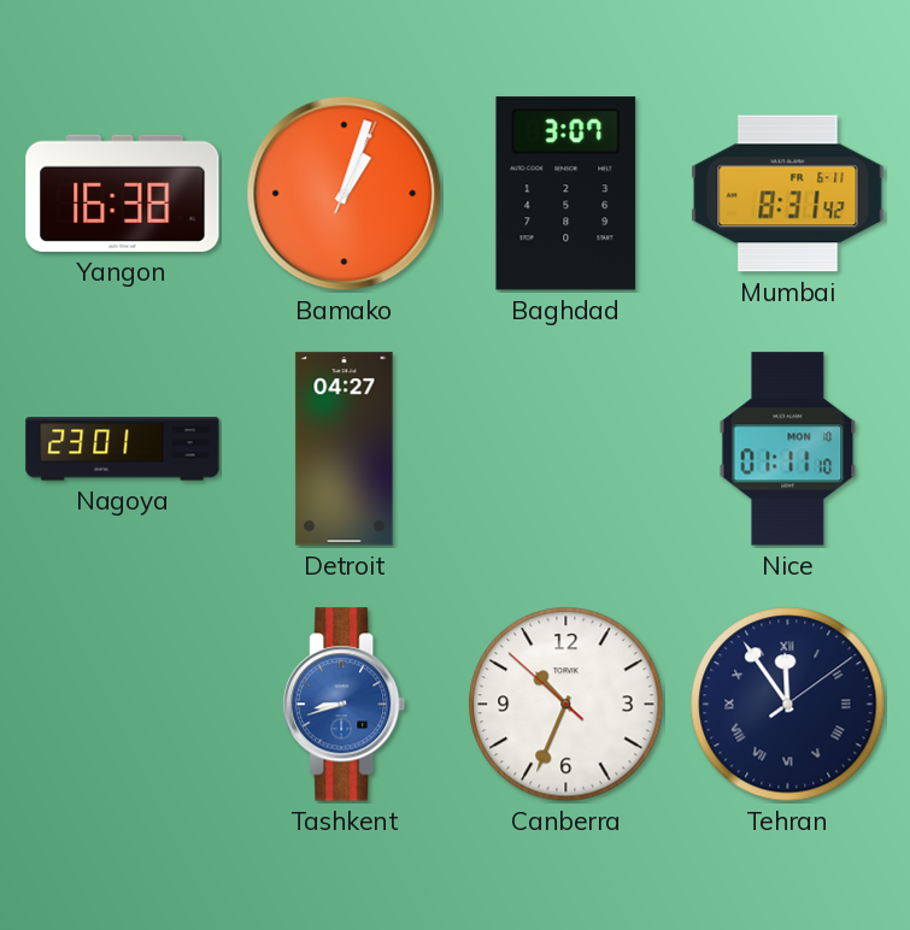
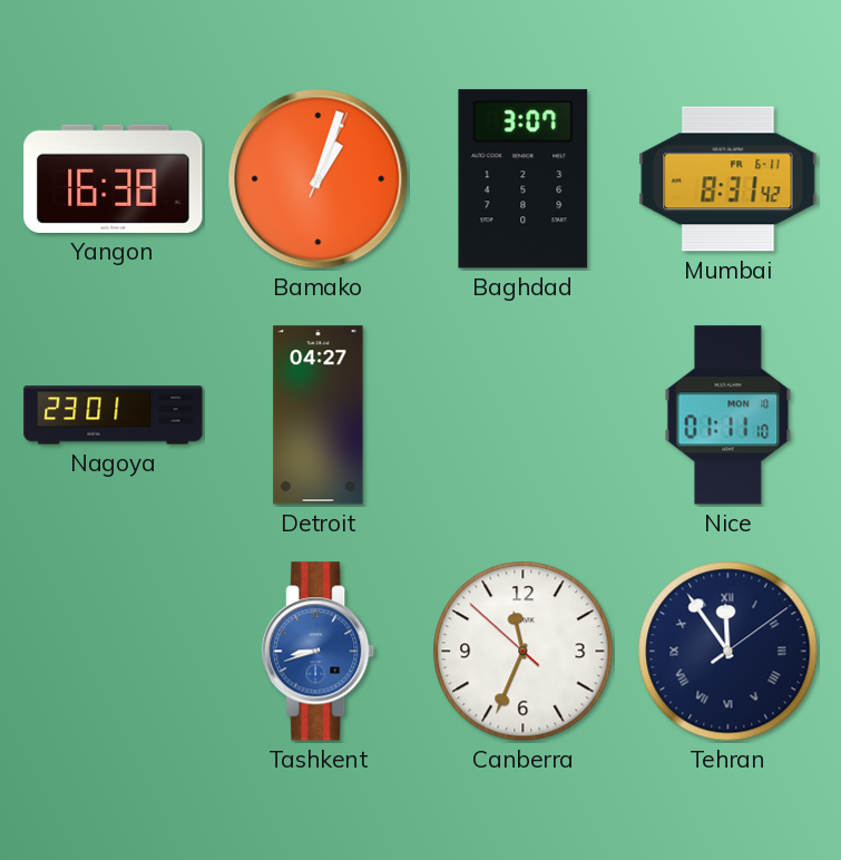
Canberra: 10:33 -> 11:33
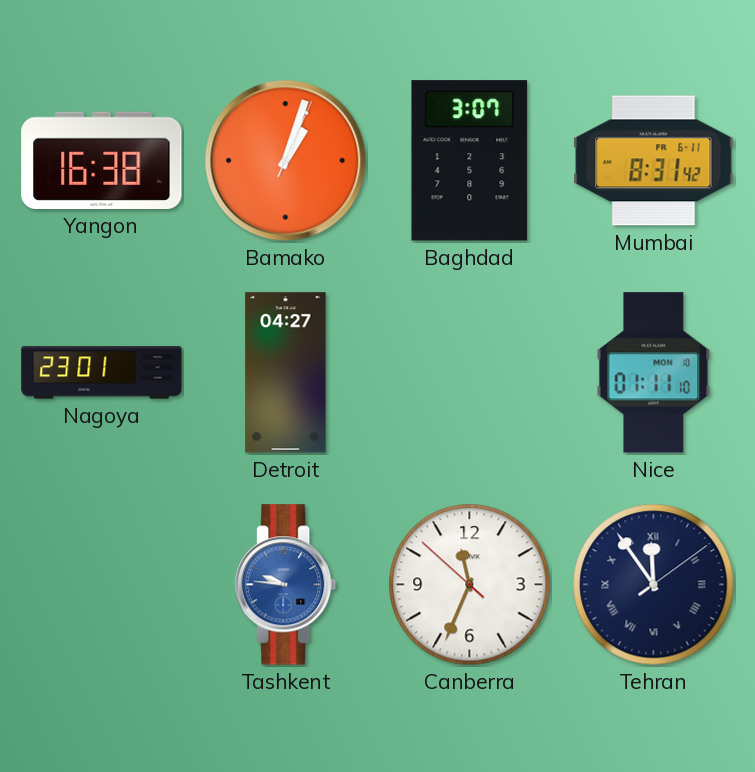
Tashkent: 8:42 -> 9:46
